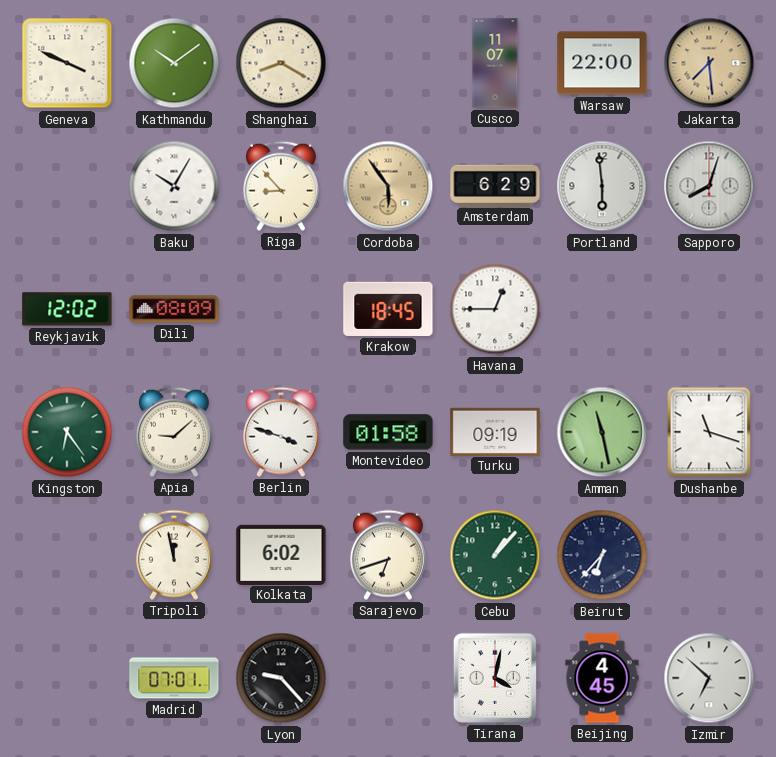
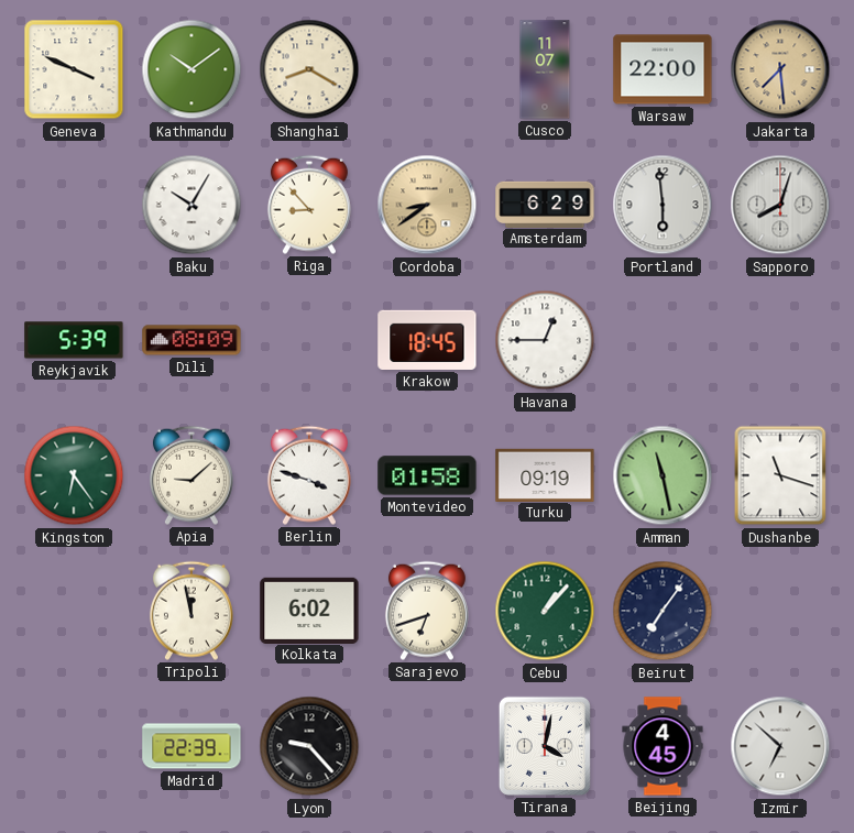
Cordoba: 5:54 -> 8:39
Reykjavik: 12:02 -> 5:39
Beirut: 6:37 -> 7:06
Madrid: 07:01 -> 22:39
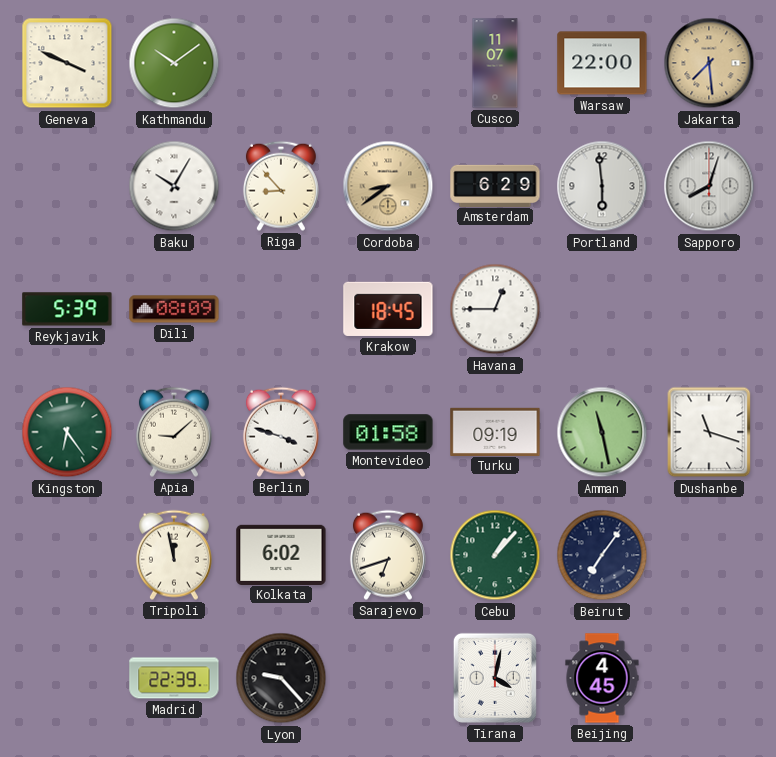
Shanghai: 8:20 -> none
Izmir: 6:52 -> none
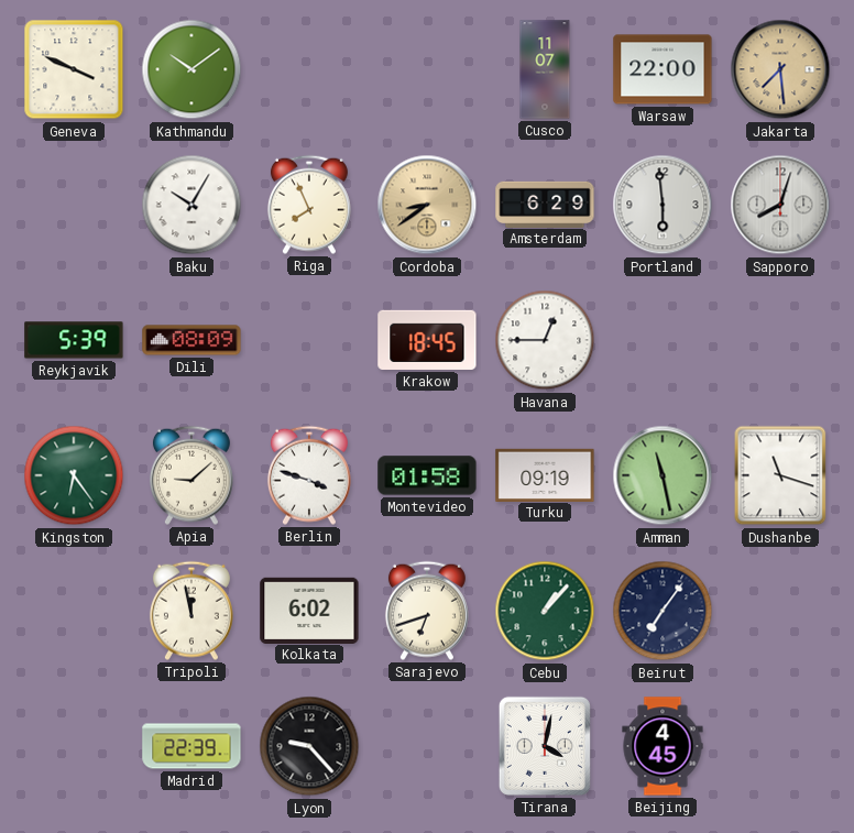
Riga: 8:53 -> 7:56
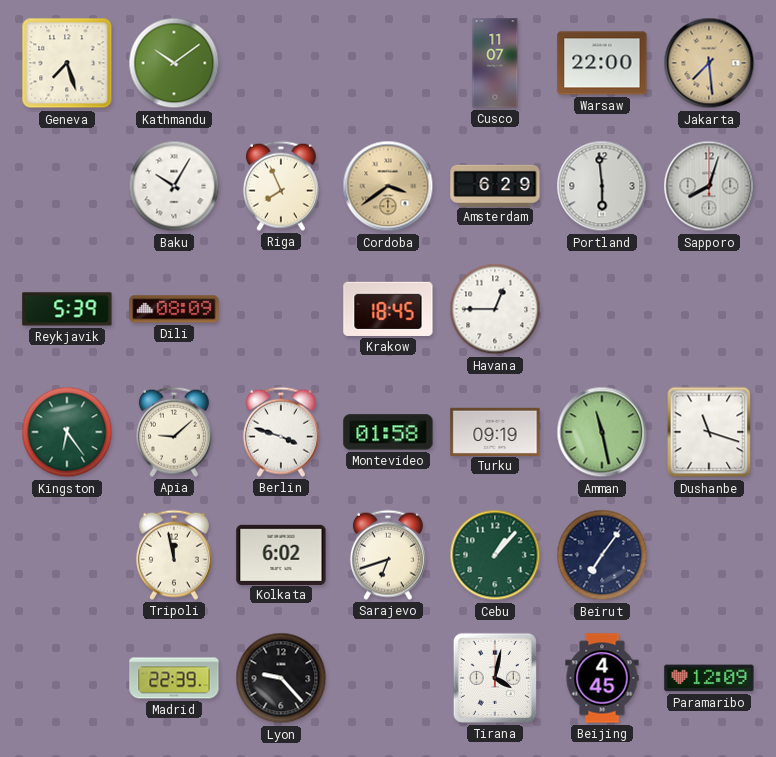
Geneva: 3:49 -> 7:27
Cordoba: 8:39 -> 3:39
Paramaribo: none -> 12:09
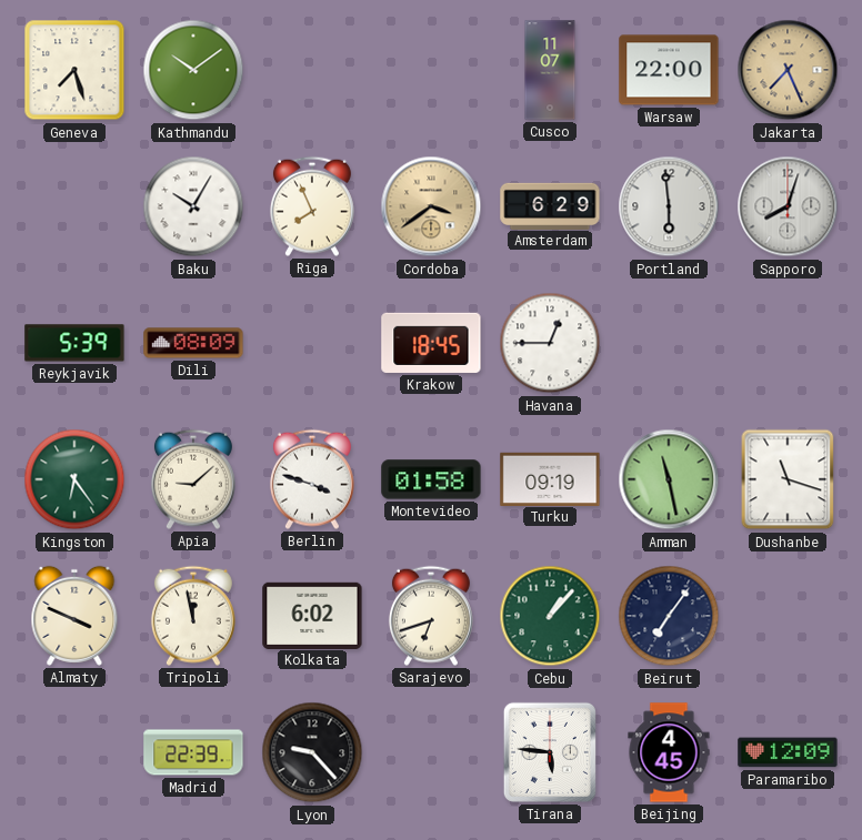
Jakarta: 7:29 -> 7:26
Almaty: none -> 3:49
Tirana: 4:02 -> 5:46
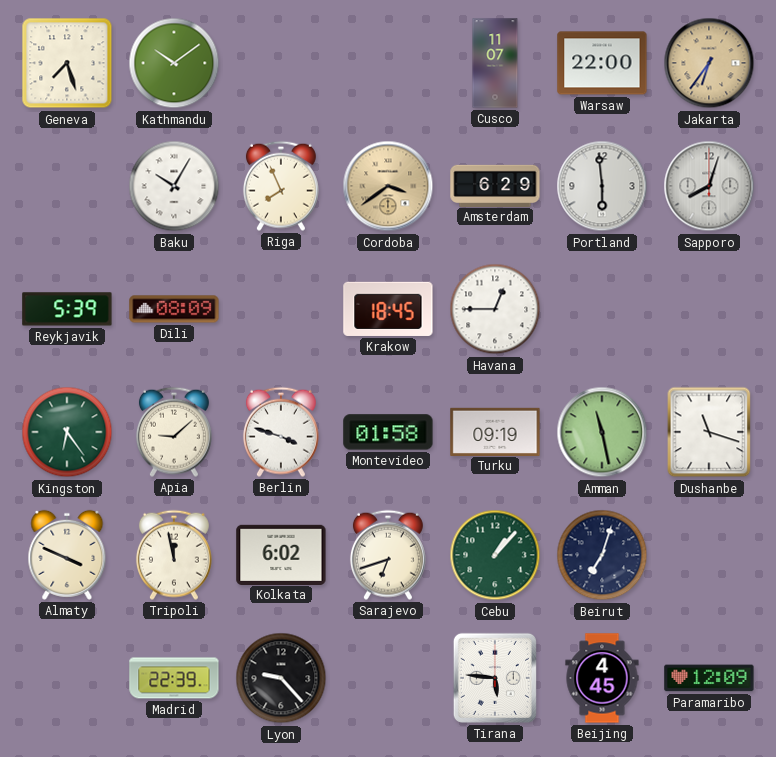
Jakarta: 7:26 -> 6:36
Beirut: 7:06 -> 7:03
